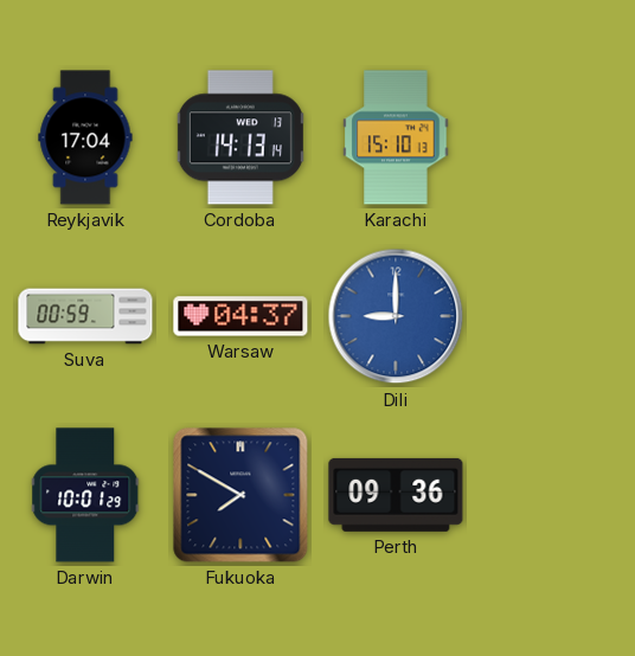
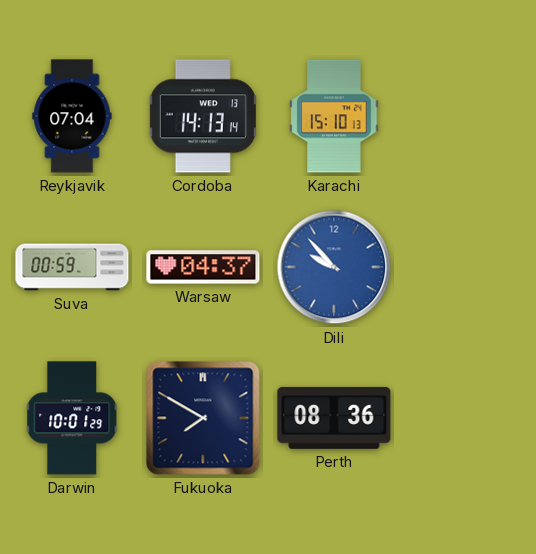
Reykjavik: 17:04 -> 07:04
Dili: 9:00 -> 9:53
Perth: 09:36 -> 08:36
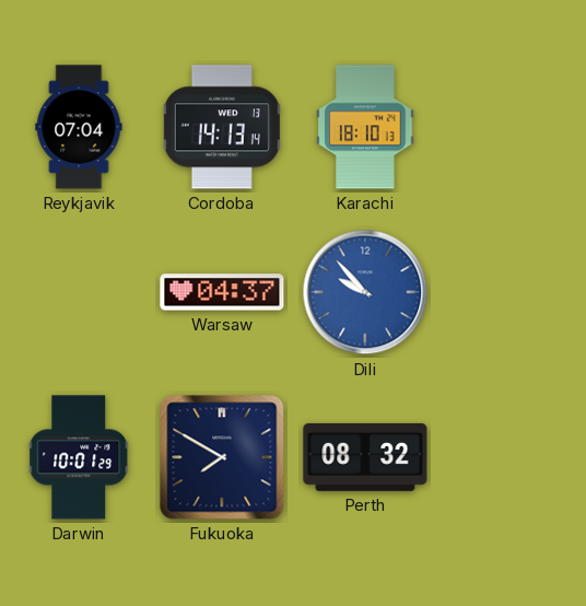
Karachi: 15:10 -> 18:10
Suva: 00:59 -> none
Perth: 08:36 -> 08:32
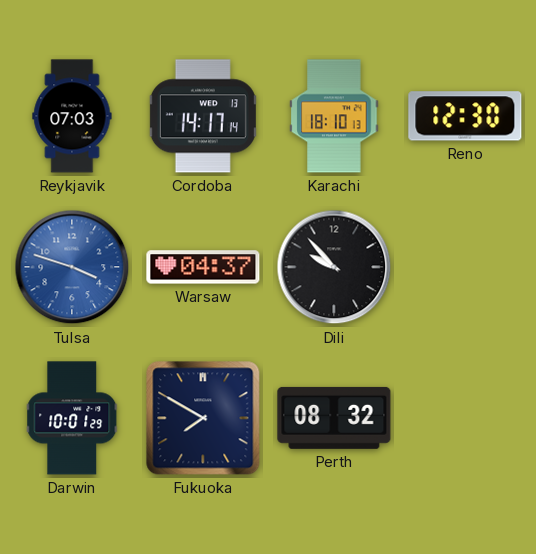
Reykjavik: 07:04 -> 07:03
Cordoba: 14:13 -> 14:17
Reno: none -> 12:30
Tulsa: none -> 3:48
Dili dial: blue -> black
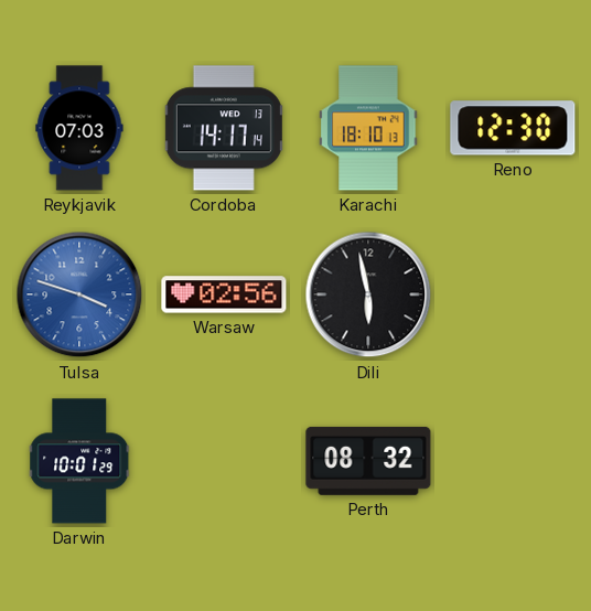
Warsaw: 04:37 -> 02:56
Dili: 9:53 -> 5:58
Fukuoka: 7:50 -> none
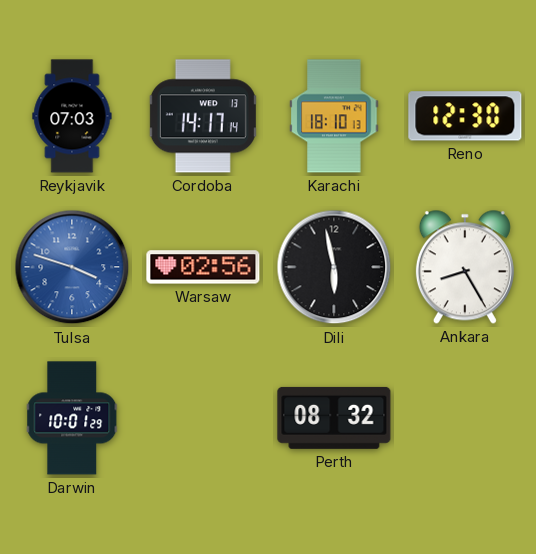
Ankara: none -> 8:25
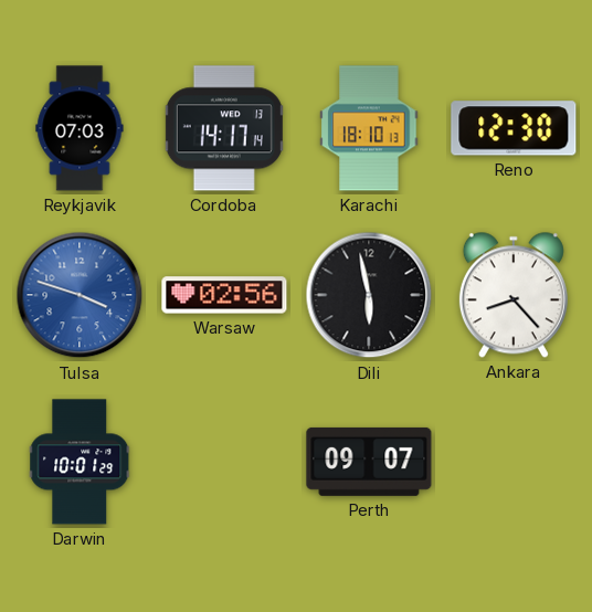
Ankara: 8:25 -> 8:23
Perth: 08:32 -> 09:07
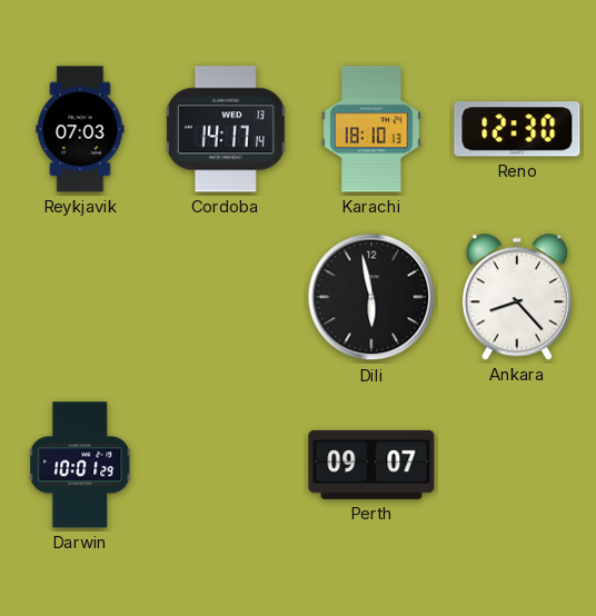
Tulsa: 3:48 -> none
Warsaw: 02:56 -> none
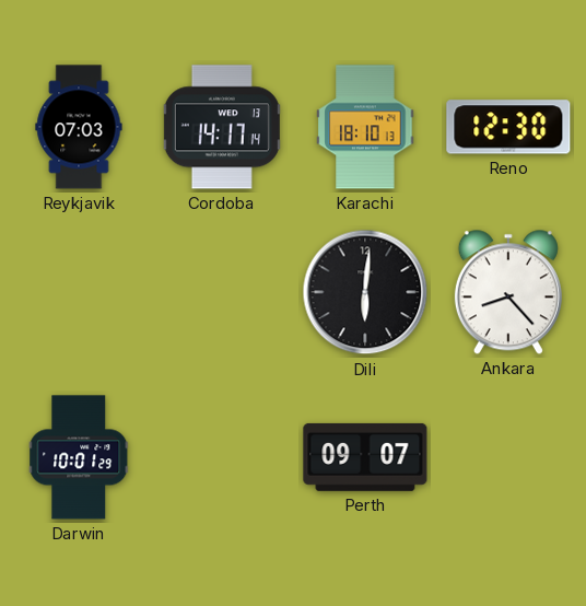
Dili: 5:58 -> 6:01
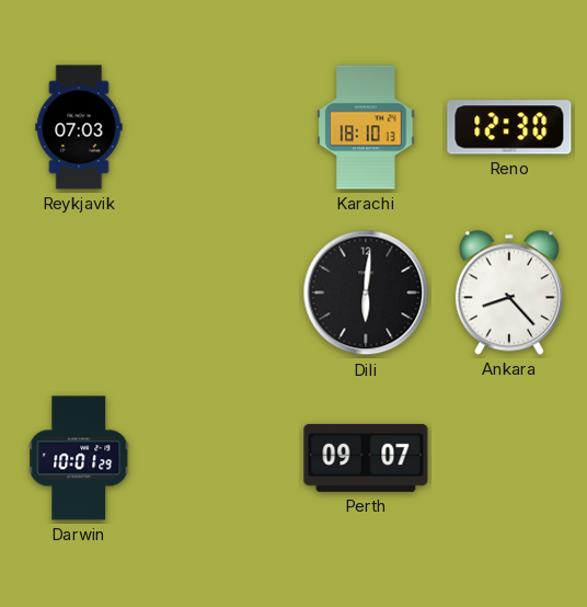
Cordoba: 14:17 -> none
